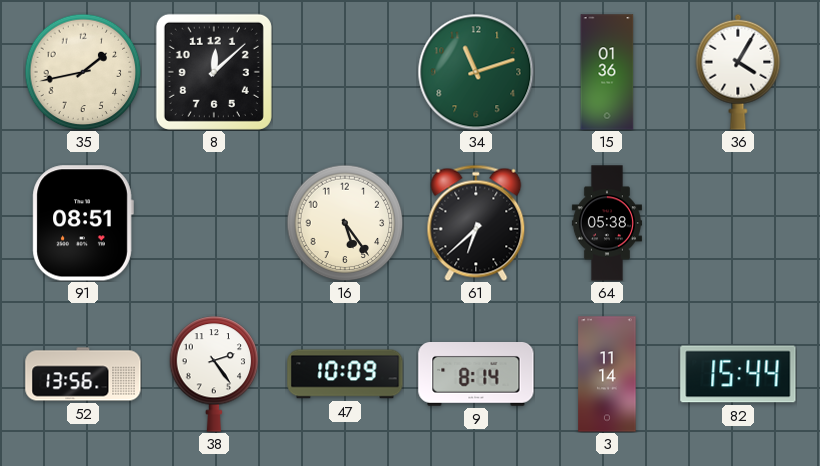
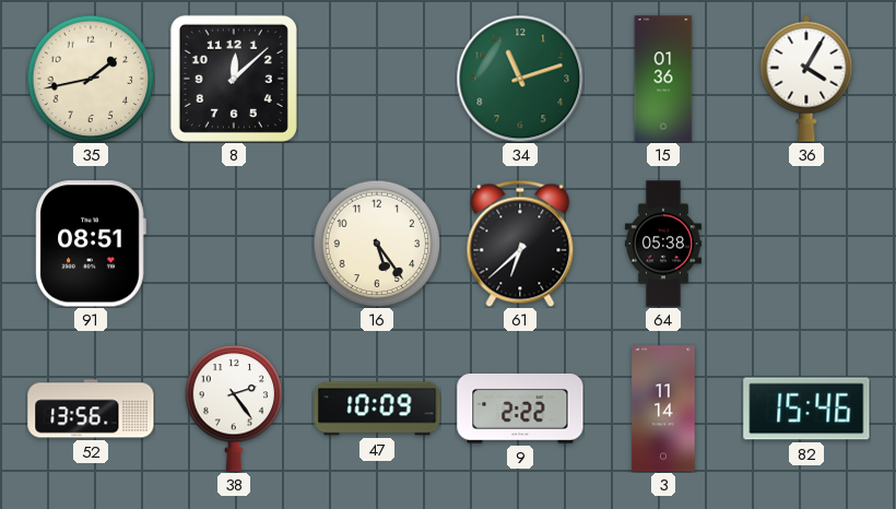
9: 8:14 -> 2:22
82: 15:44 -> 15:46
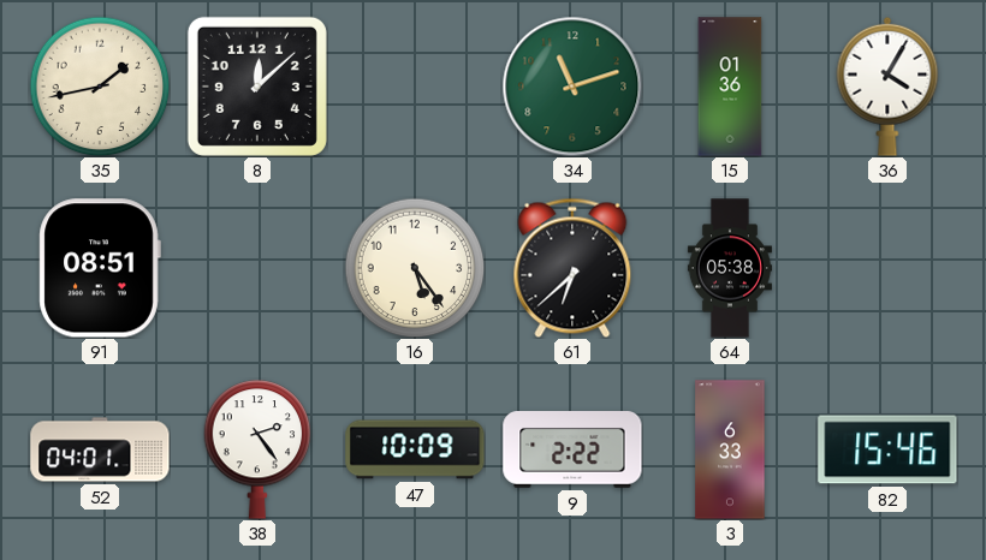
52: 13:56 -> 04:01
3: 11:14 -> 6:33
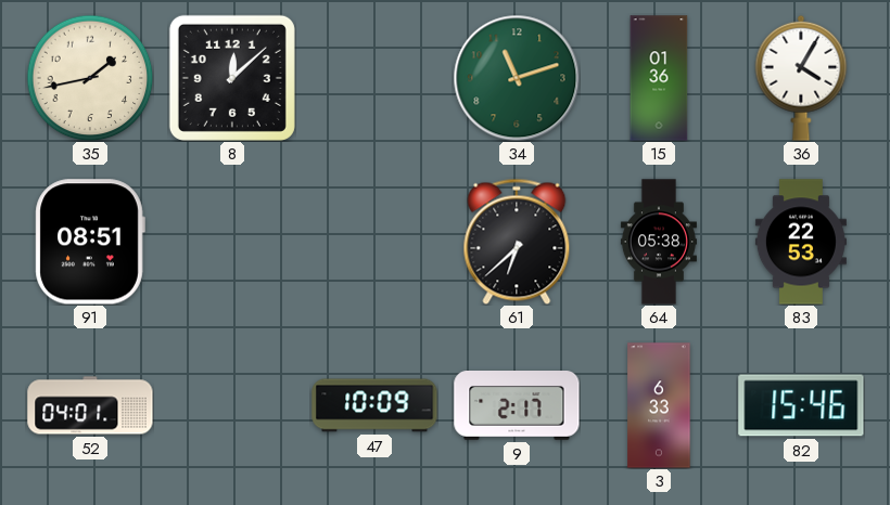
16: 5:24 -> none
83: none -> 22:53
38: 2:24 -> none
9: 2:22 -> 2:17
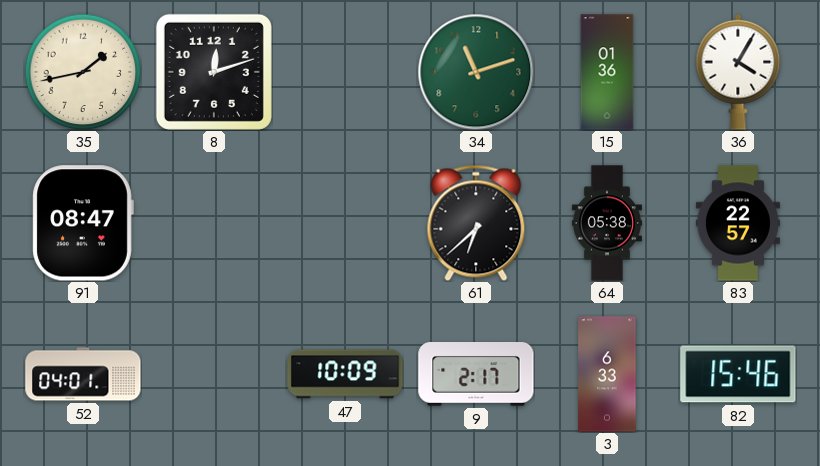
8: 12:08 -> 12:12
91: 08:51 -> 08:47
83: 22:53 -> 22:57
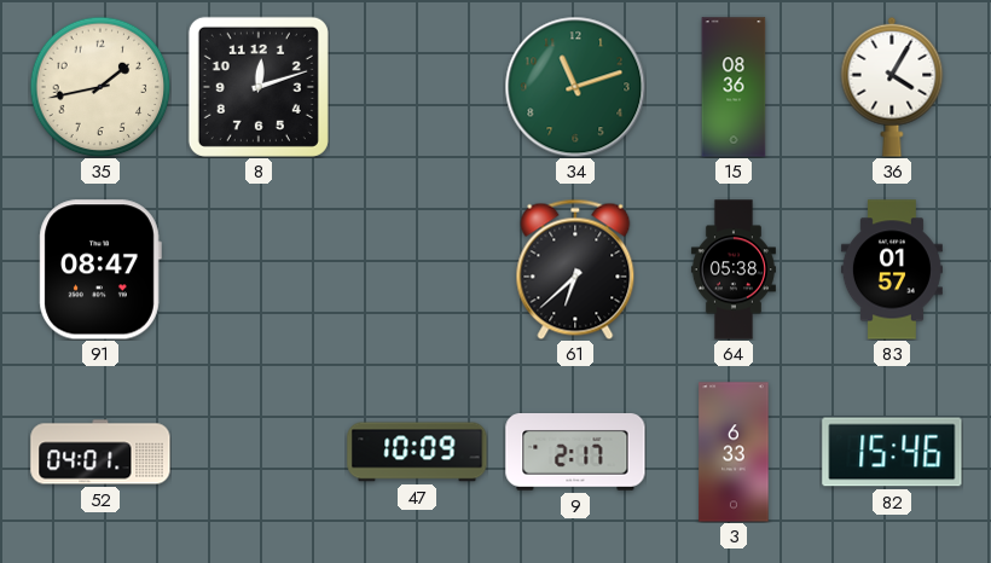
15: 01:36 -> 08:36
83: 22:57 -> 01:57
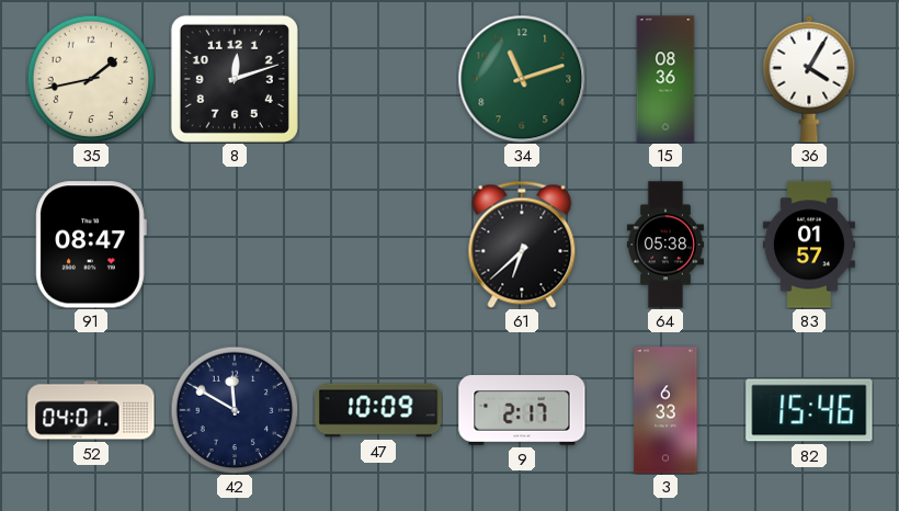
42: none -> 11:50
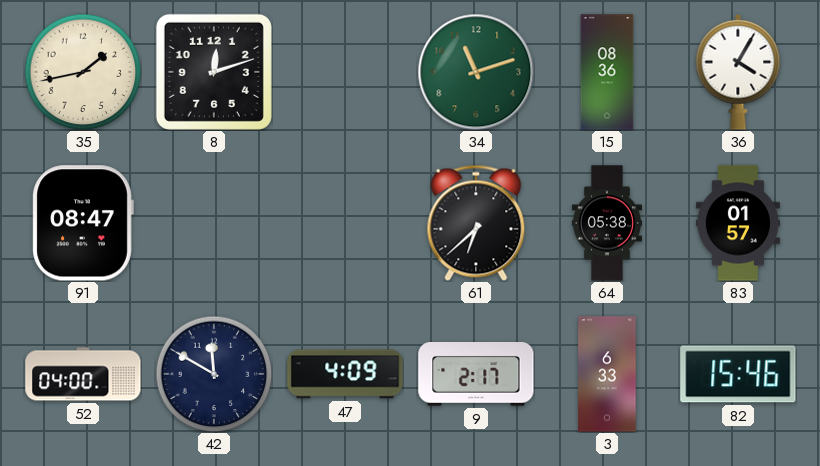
52: 04:01 -> 04:00
47: 10:09 -> 4:09
